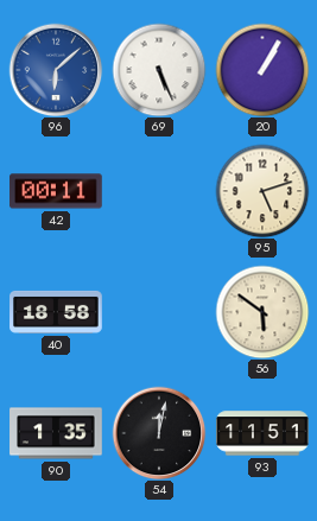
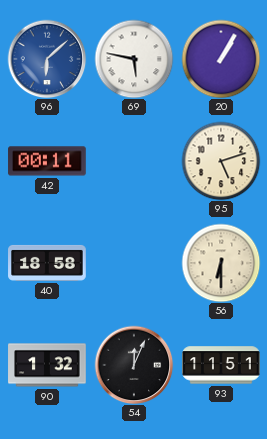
69: 5:26 -> 5:47
56: 5:51 -> 6:30
90: 1:35 -> 1:32
54: 12:02 -> 12:04
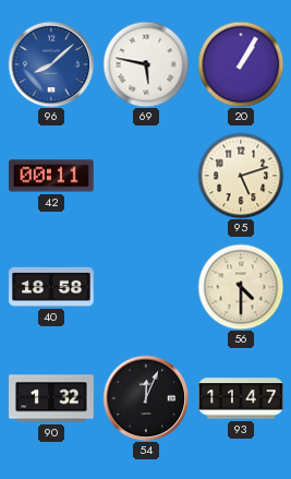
96: 6:08 -> 8:08
56: 6:30 -> 4:30
93: 11:51 -> 11:47
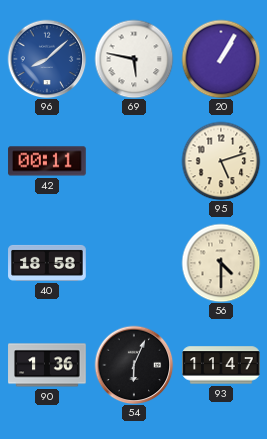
90: 1:32 -> 1:36
54: 12:04 -> 6:04
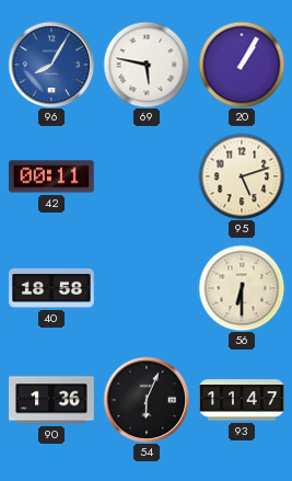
96: 8:08 -> 8:05
56: 4:30 -> 6:30
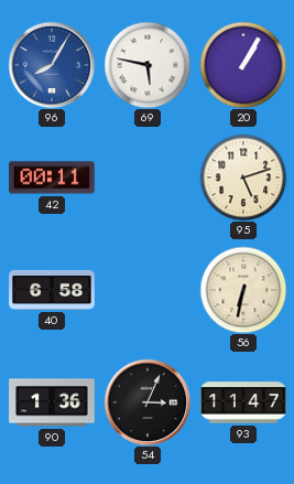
40: 18:58 -> 6:58
56: 6:30 -> 6:32
54: 6:04 -> 3:04
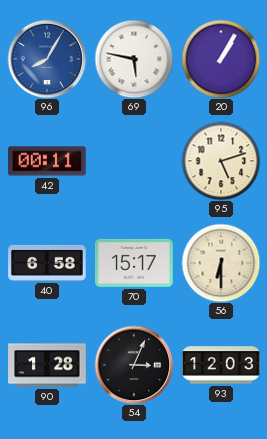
70: none -> 15:17
56: 6:32 -> 6:30
90: 1:36 -> 1:28
93: 11:47 -> 12:03
